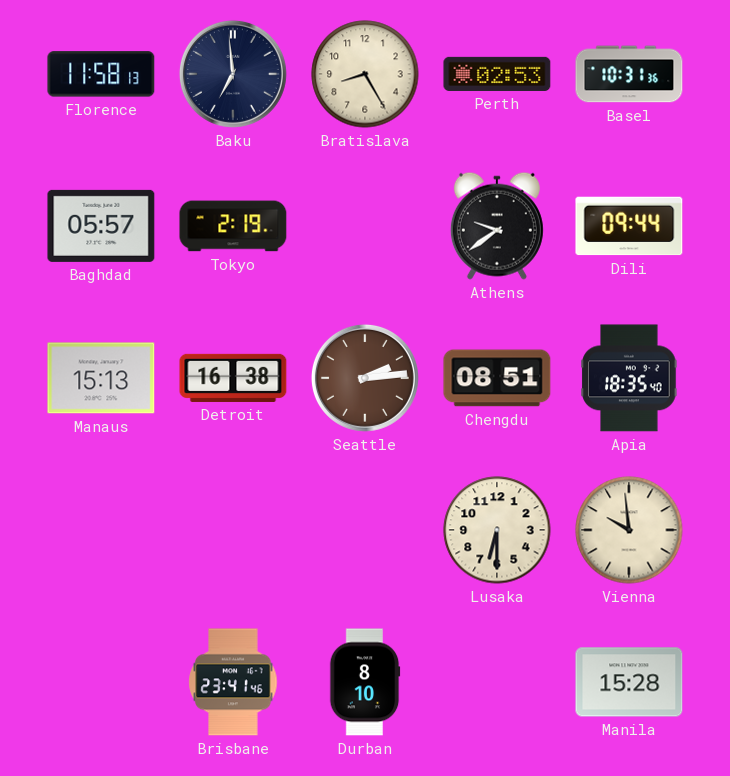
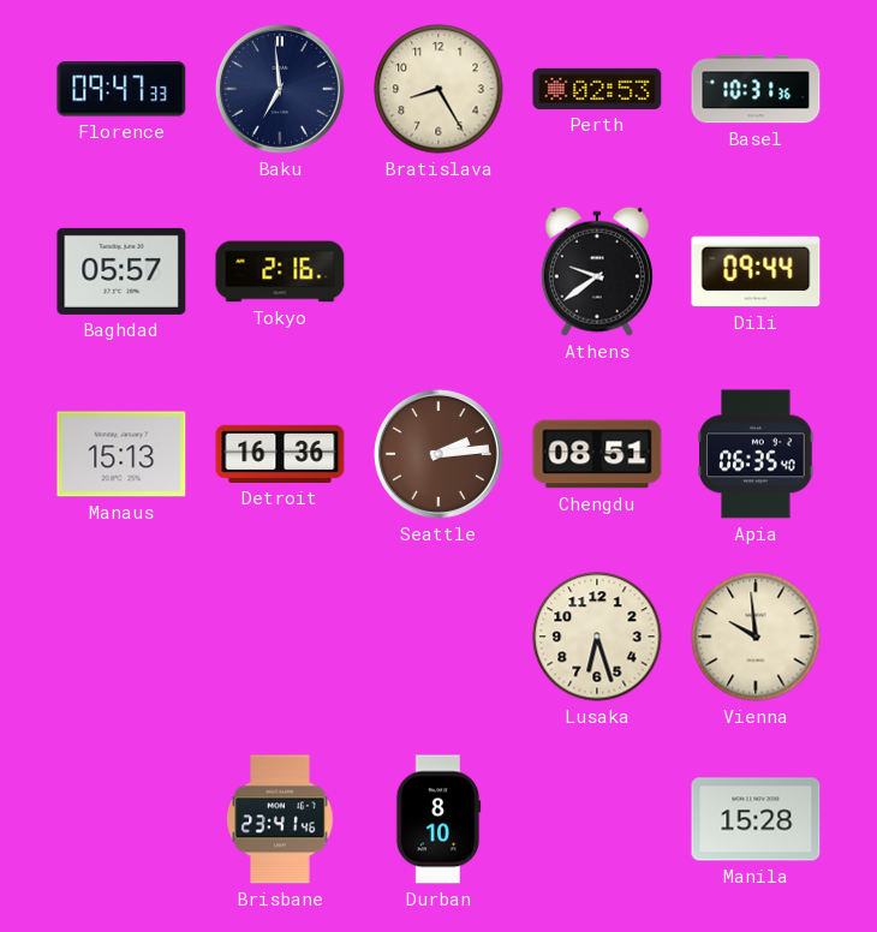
Florence: 11:58 -> 09:47
Tokyo: 2:19 -> 2:16
Detroit: 16:38 -> 16:36
Apia: 18:35 -> 06:35
Lusaka: 6:30 -> 6:27
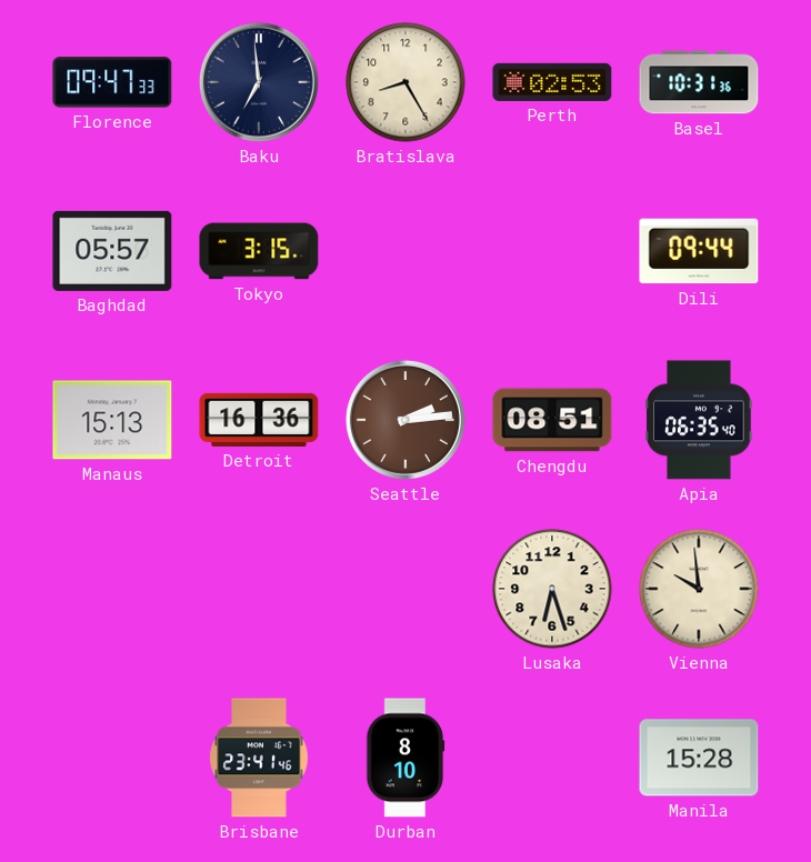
Tokyo: 2:16 -> 3:15
Athens: 9:39 -> none
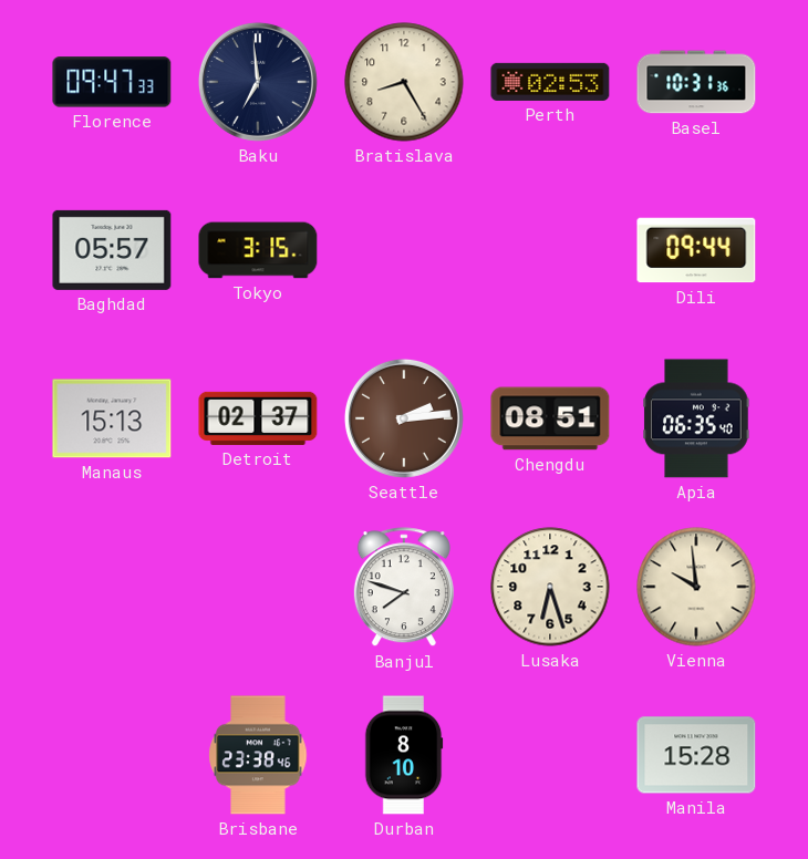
Detroit: 16:36 -> 02:37
Banjul: none -> 7:48
Brisbane: 23:41 -> 23:38
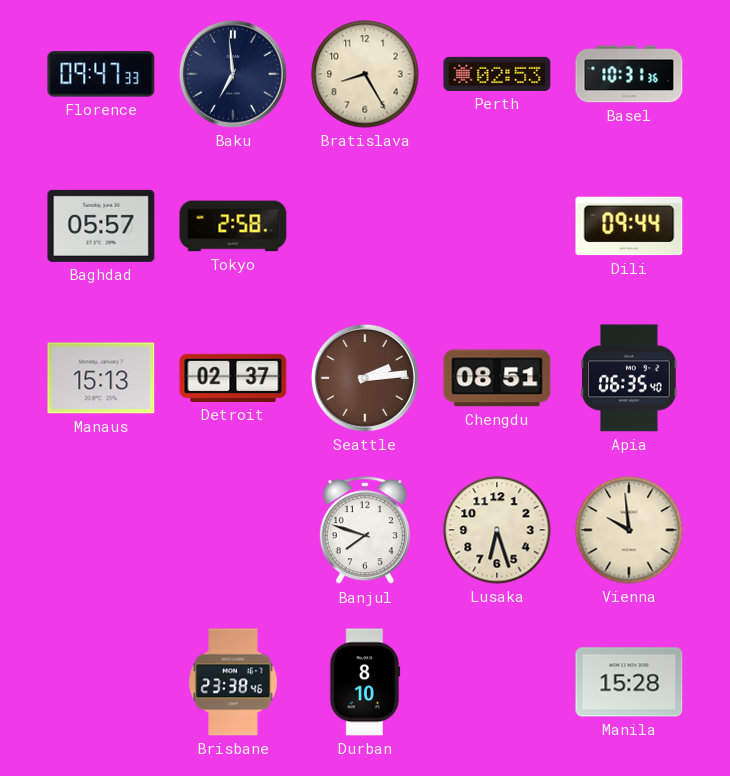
Tokyo: 3:15 -> 2:58
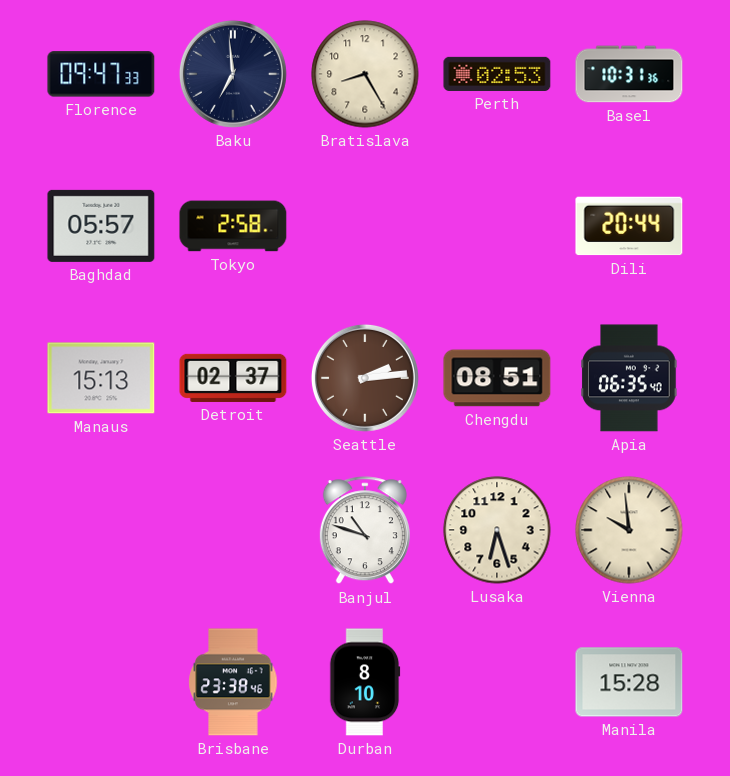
Dili: 09:44 -> 20:44
Banjul: 7:48 -> 10:48
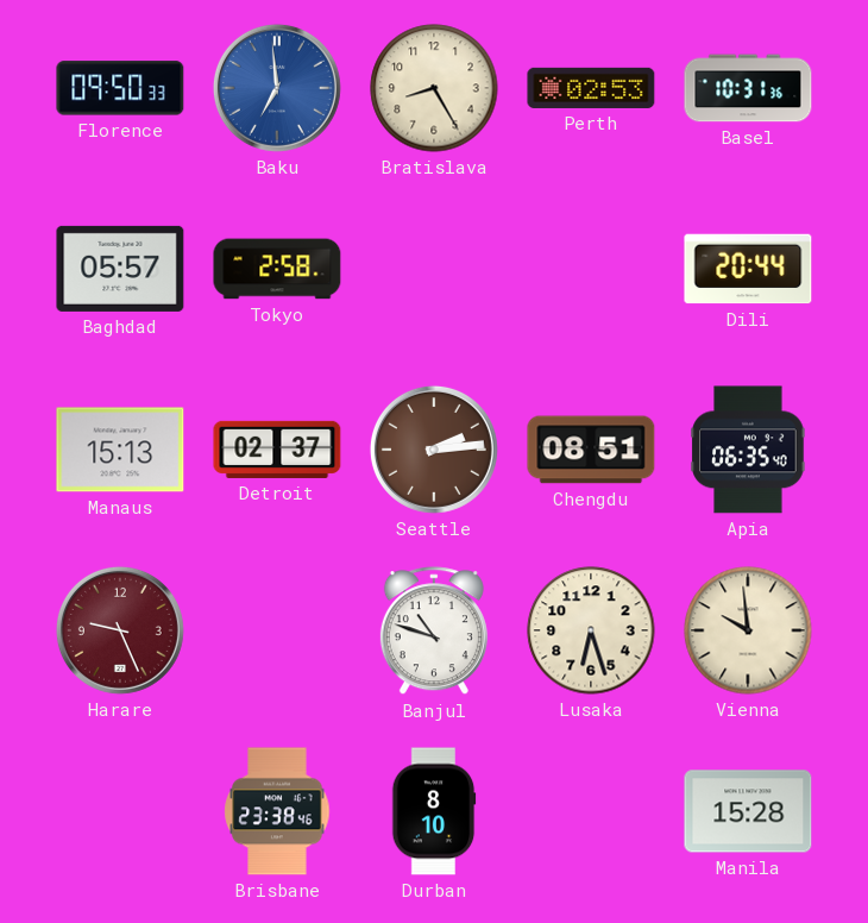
Florence: 09:47 -> 09:50
Baku dial: navy -> blue
Harare: none -> 9:26
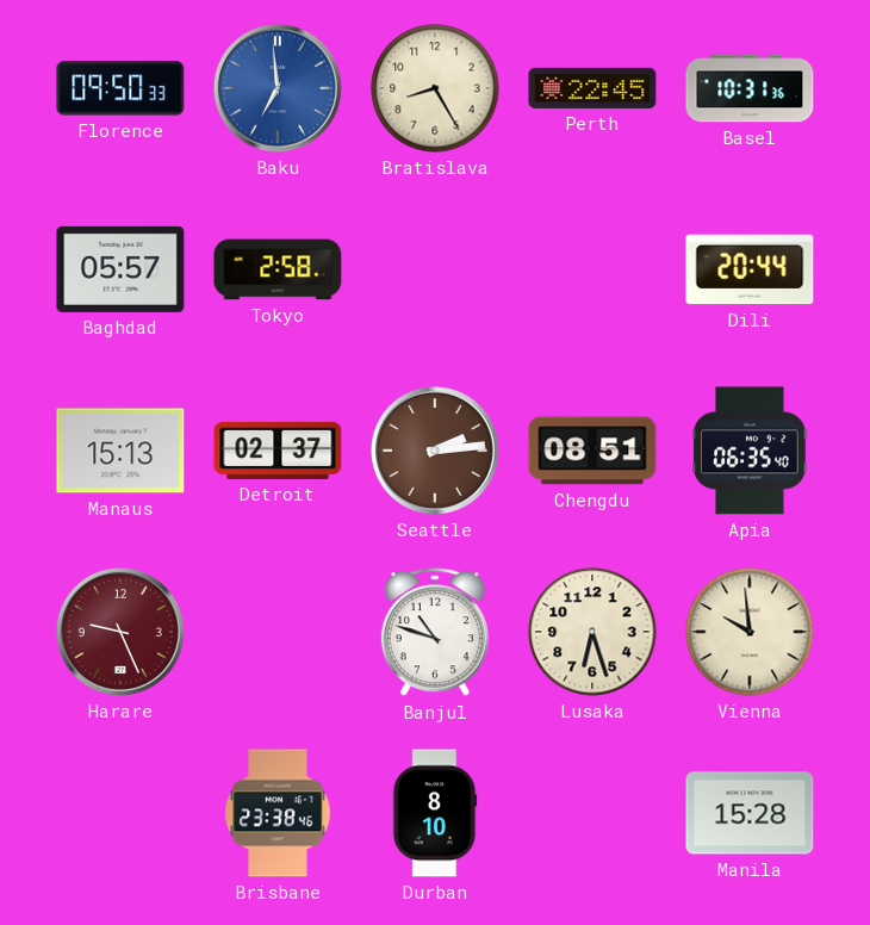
Perth: 02:53 -> 22:45
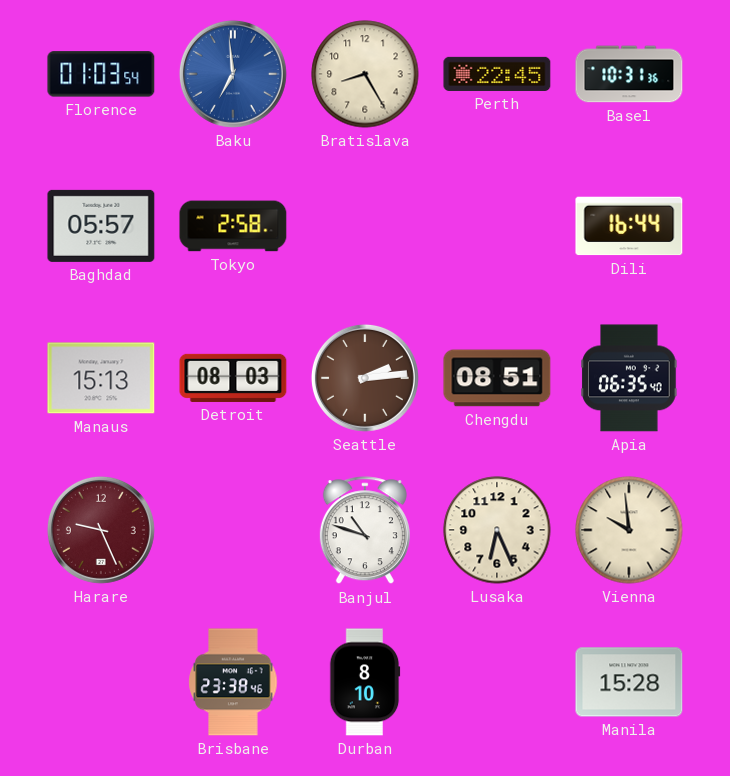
Florence: 09:50 -> 01:03
Dili: 20:44 -> 16:44
Detroit: 02:37 -> 08:03
Lusaka: 6:27 -> 6:26
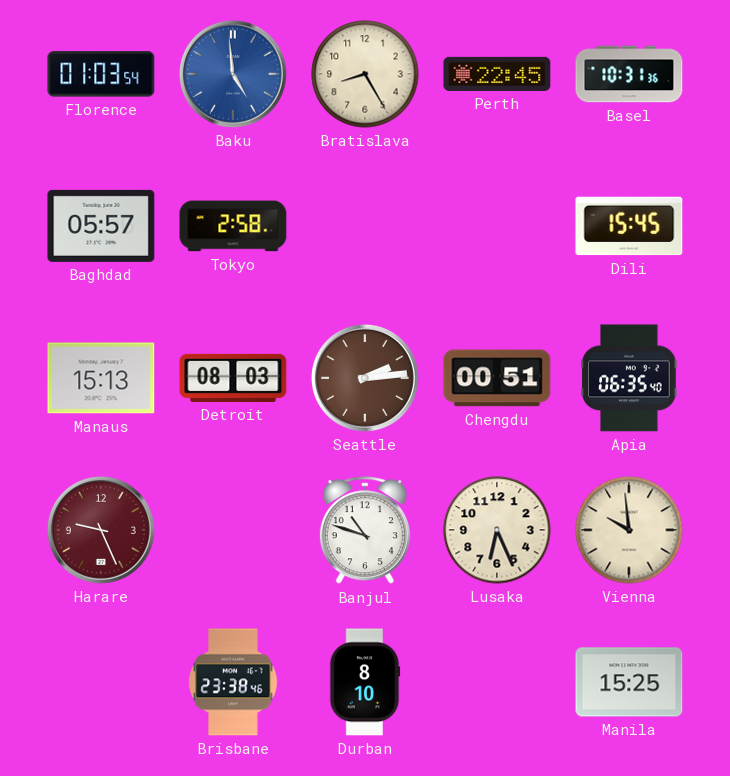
Baku: 6:59 -> 4:59
Dili: 16:44 -> 15:45
Chengdu: 08:51 -> 00:51
Manila: 15:28 -> 15:25
